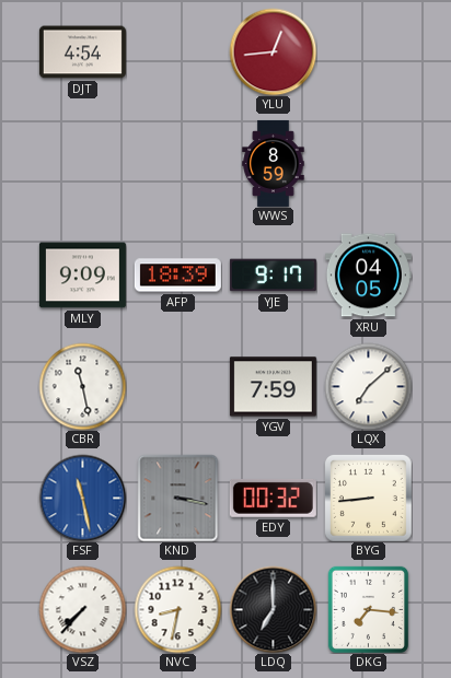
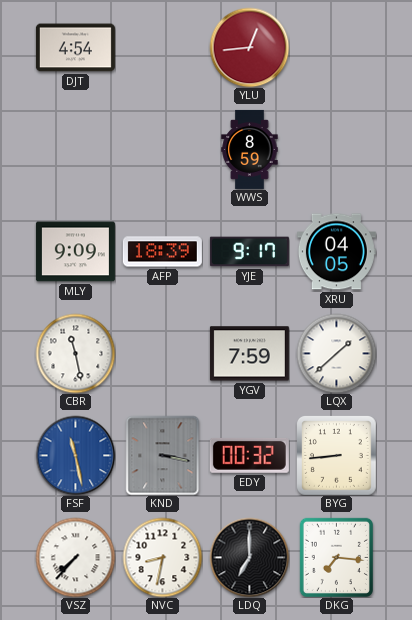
LQX: 7:08 -> 1:38
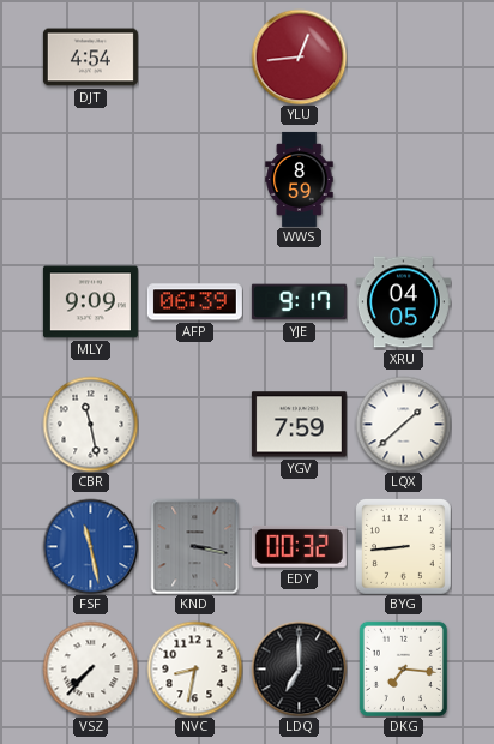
AFP: 18:39 -> 06:39
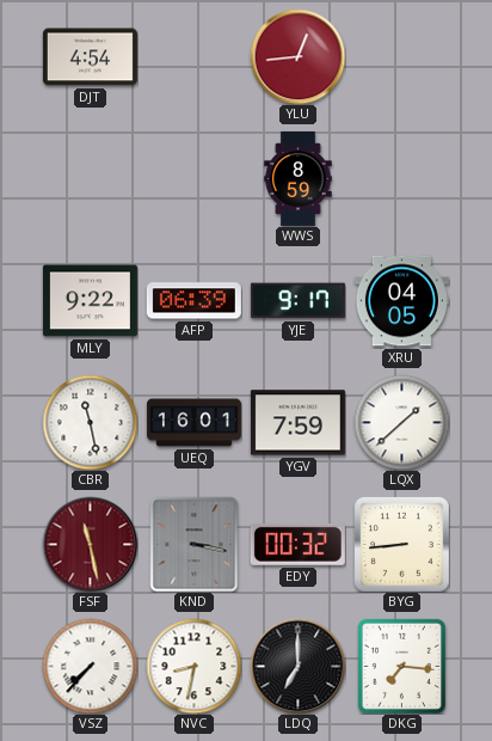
MLY: 9:09 -> 9:22
UEQ: none -> 16:01
FSF dial: blue -> burgundy
